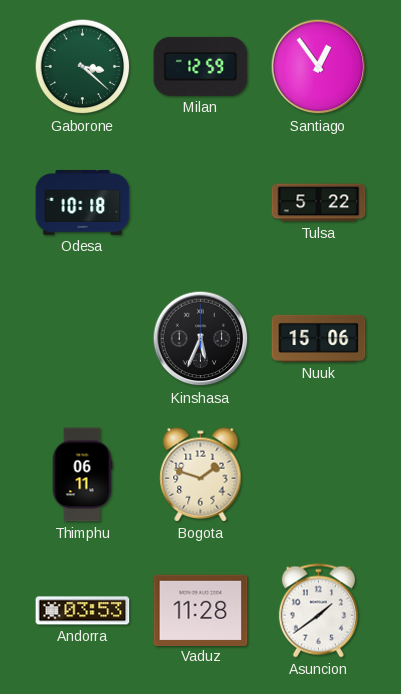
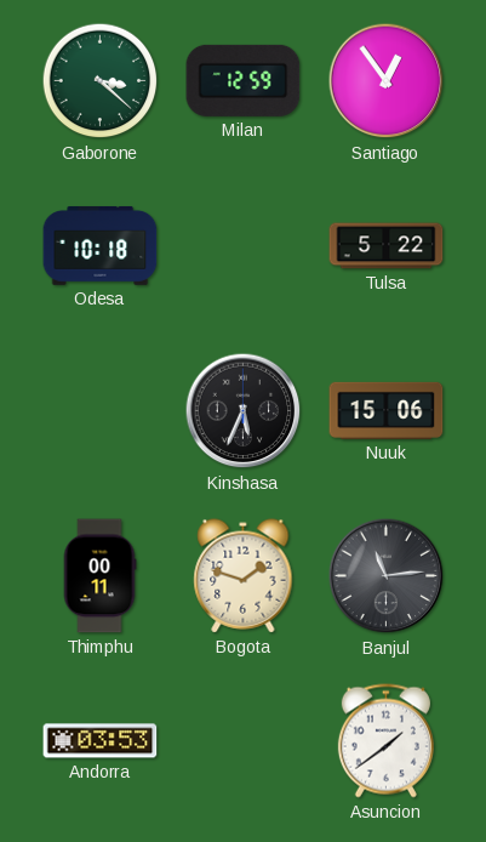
Thimphu: 06:11 -> 00:11
Banjul: none -> 11:14
Vaduz: 11:28 -> none
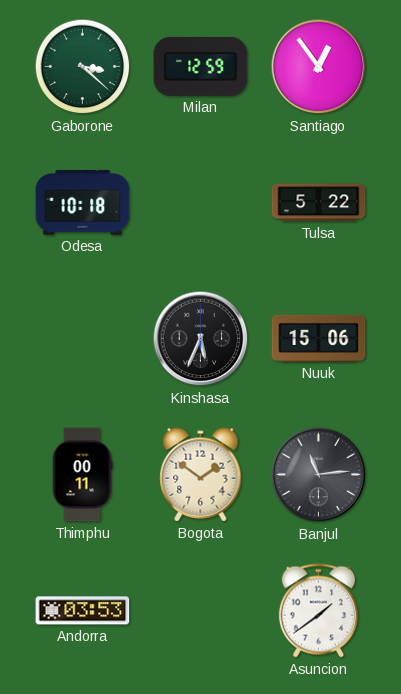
Bogota: 1:48 -> 1:51
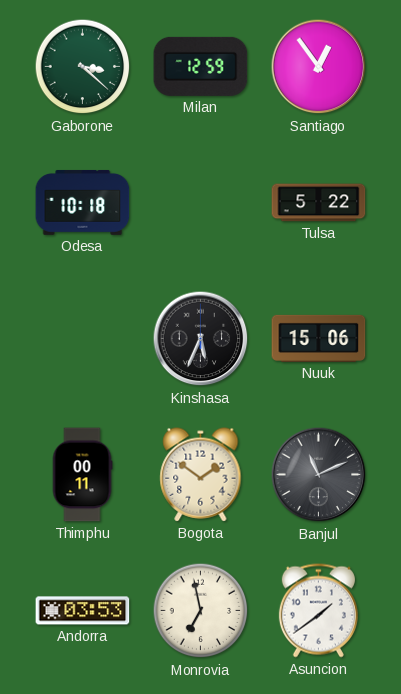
Banjul: 11:14 -> 11:11
Monrovia: none -> 6:58
